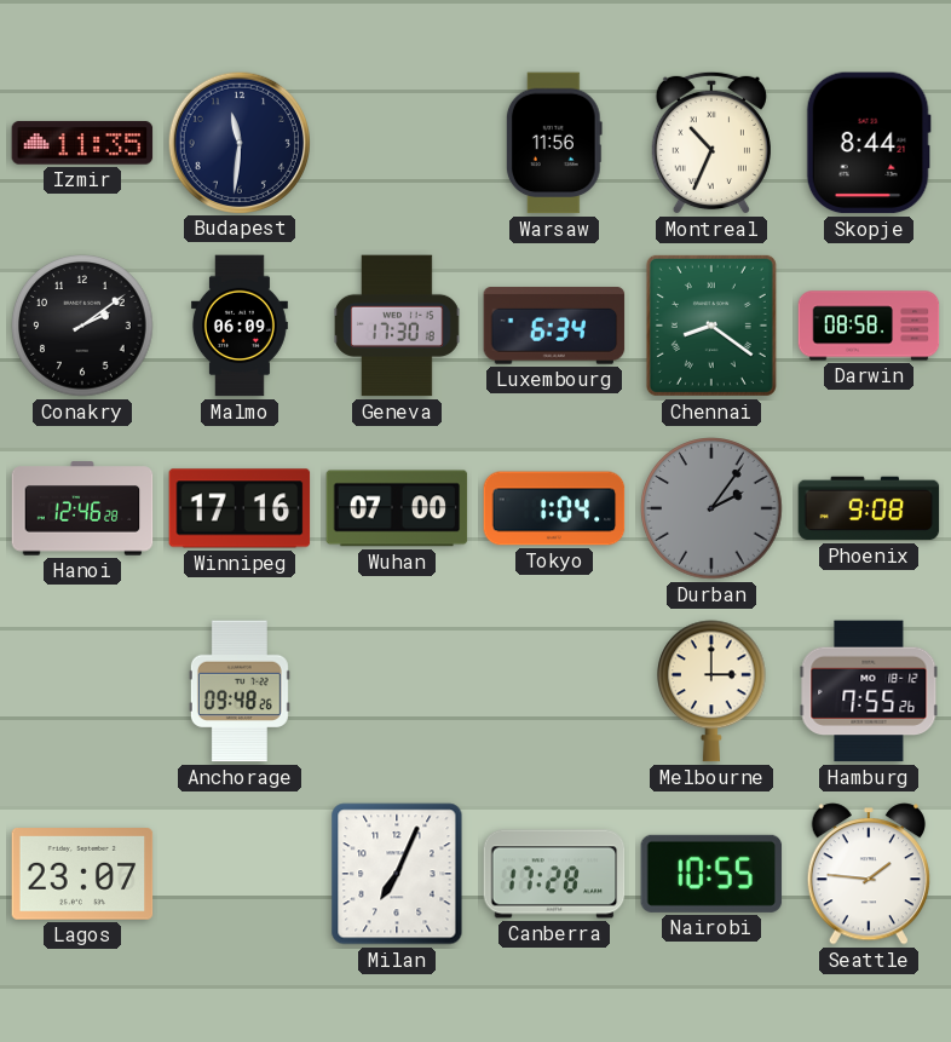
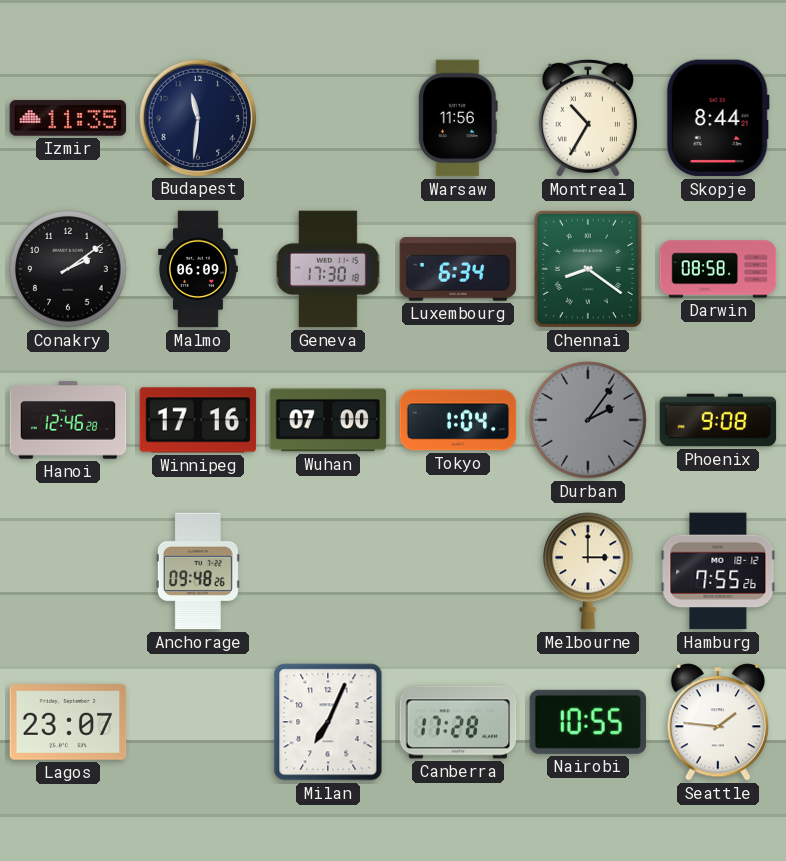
Montreal: 10:34 -> 10:35
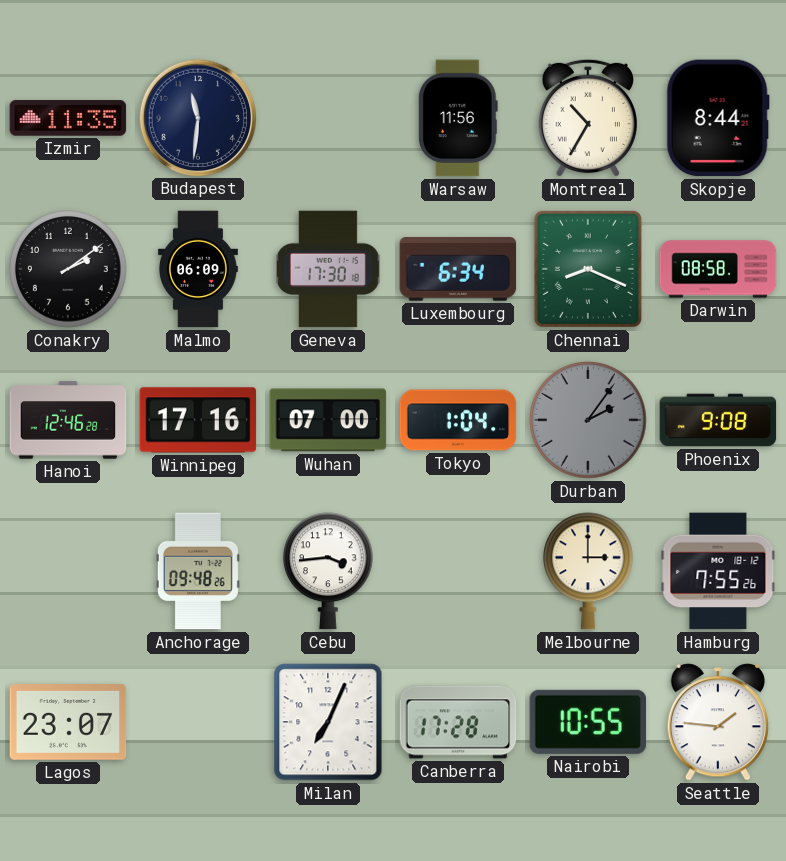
Chennai: 8:21 -> 8:19
Cebu: none -> 3:44
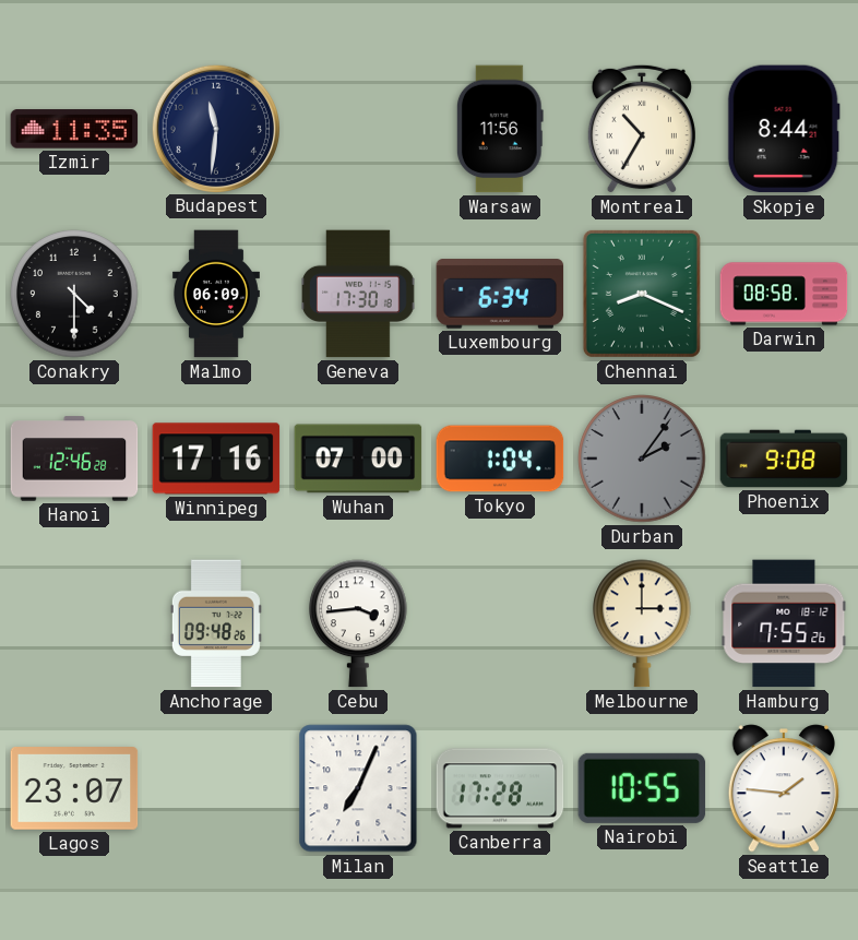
Conakry: 2:09 -> 4:30
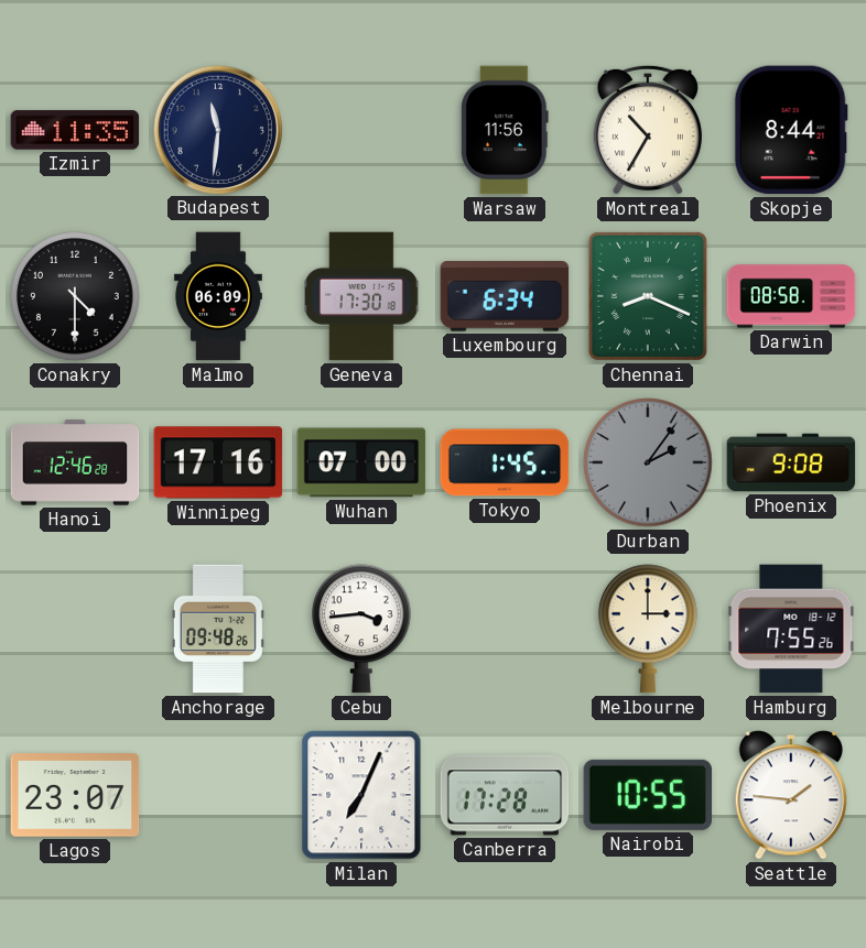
Tokyo: 1:04 -> 1:45
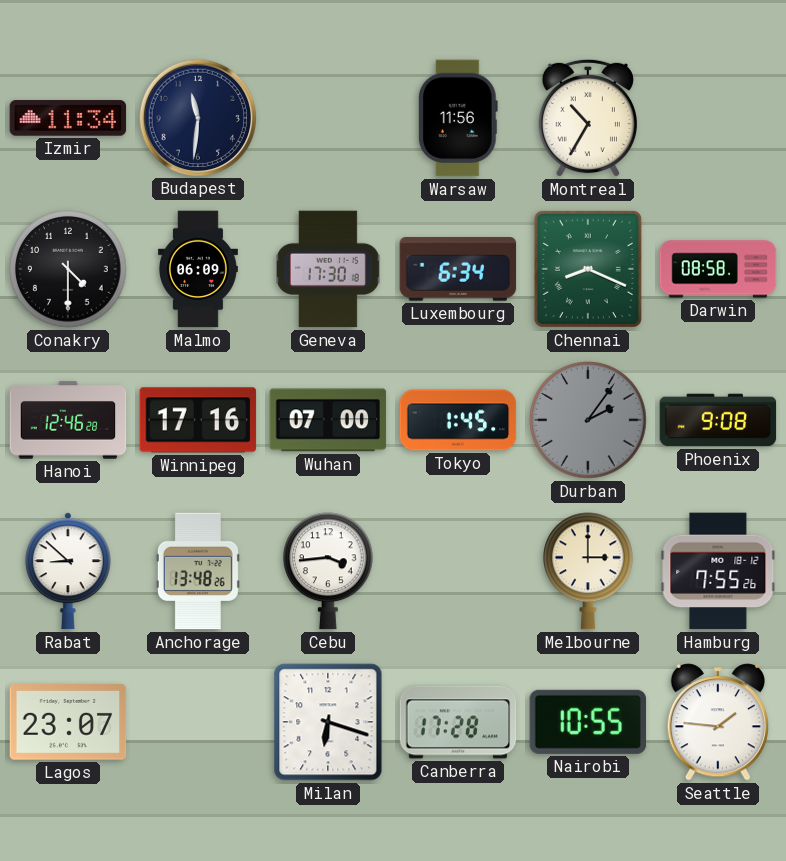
Izmir: 11:35 -> 11:34
Skopje: 8:44 -> none
Rabat: none -> 8:52
Anchorage: 09:48 -> 13:48
Milan: 7:04 -> 6:18
